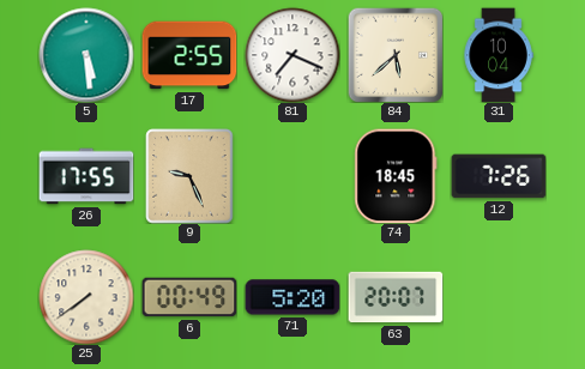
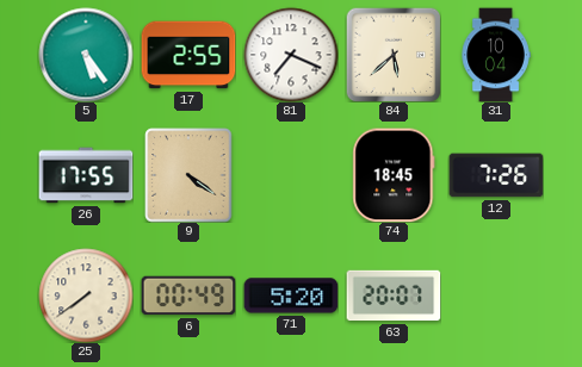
5: 5:29 -> 5:24
9: 9:26 -> 4:21
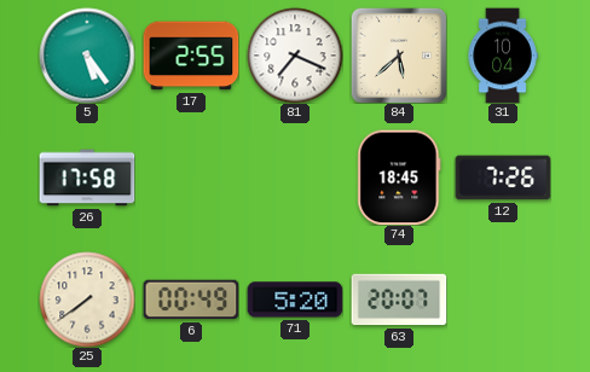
26: 17:55 -> 17:58
9: 4:21 -> none
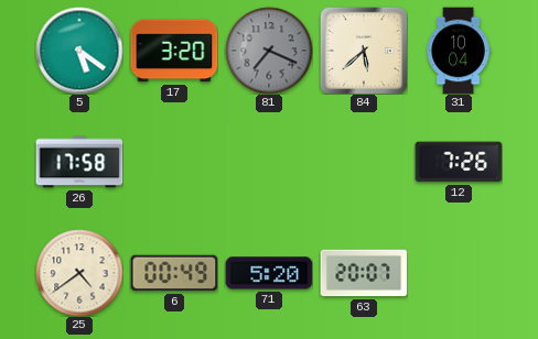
5: 5:24 -> 5:21
17: 2:55 -> 3:20
81 dial: white -> grey
74: 18:45 -> none
25: 7:39 -> 4:39
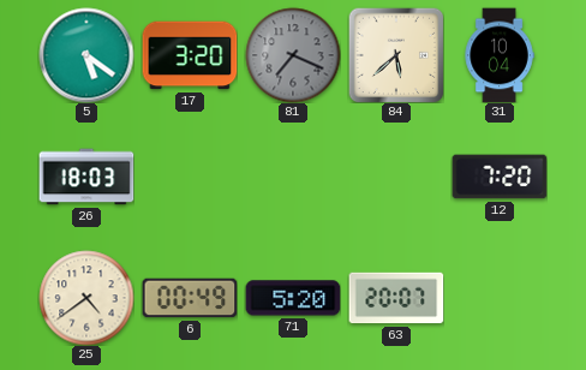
26: 17:58 -> 18:03
12: 7:26 -> 7:20
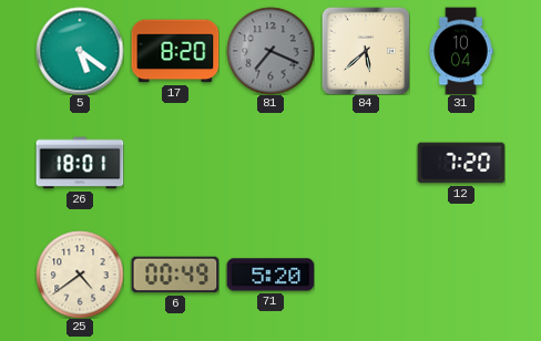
17: 3:20 -> 8:20
26: 18:03 -> 18:01
63: 20:07 -> none
